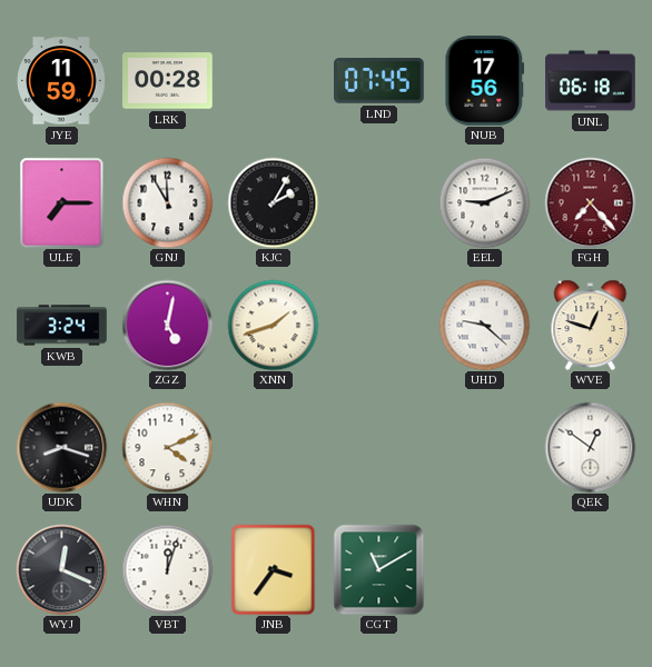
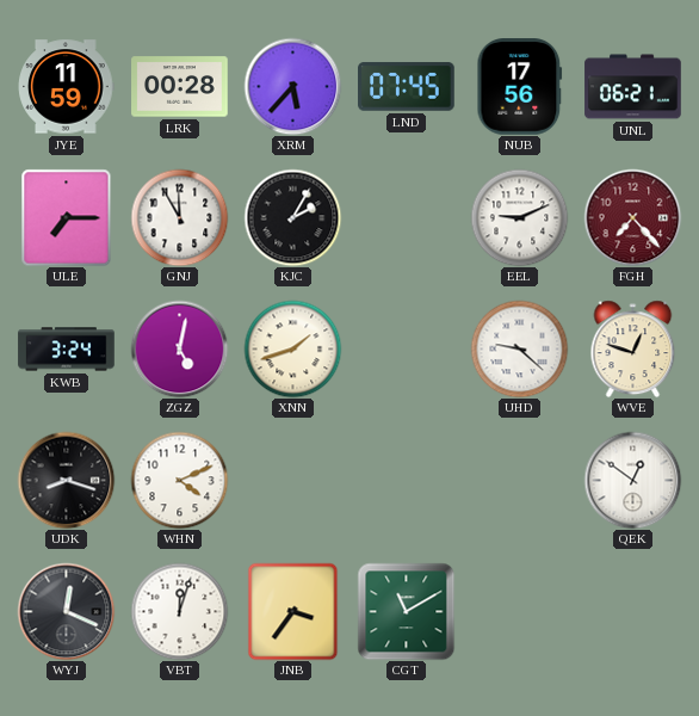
XRM: none -> 5:37
UNL: 06:18 -> 06:21
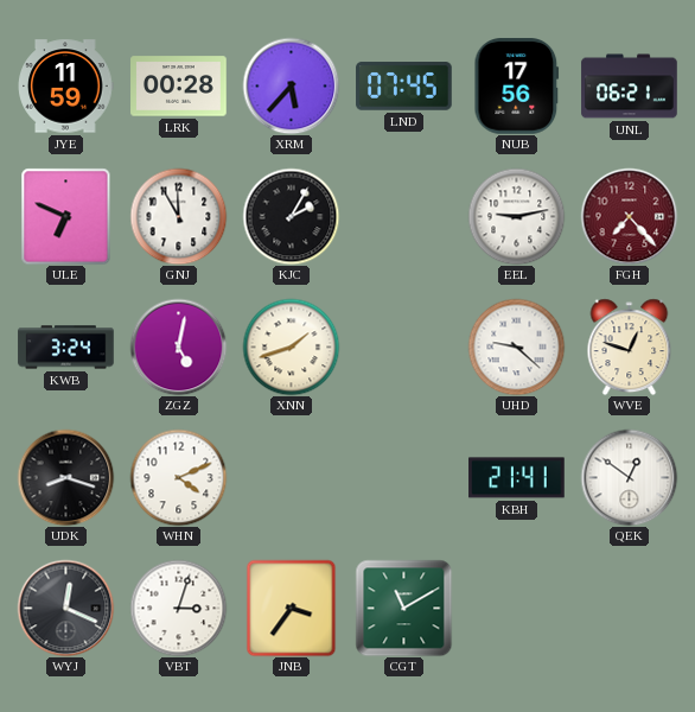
ULE: 7:15 -> 6:49
EEL: 9:11 -> 9:13
KBH: none -> 21:41
VBT: 12:03 -> 3:03
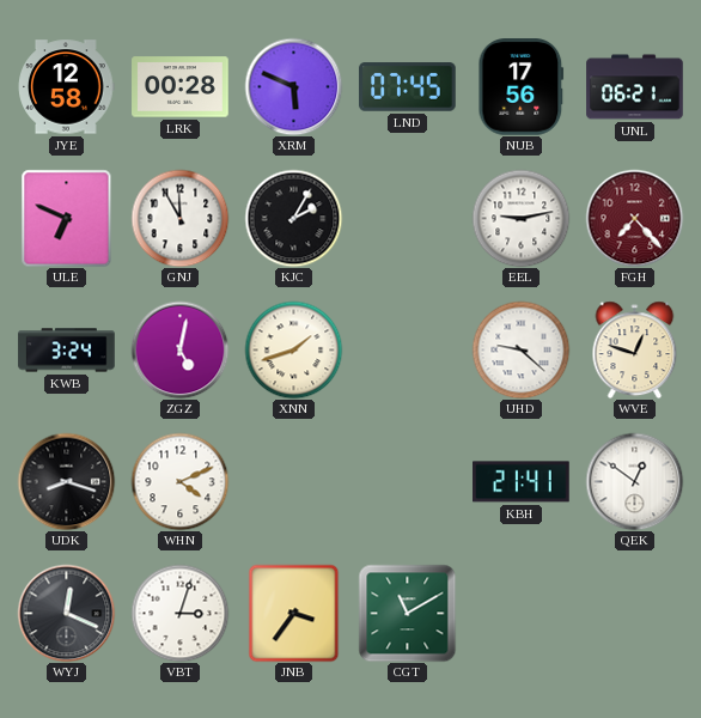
JYE: 11:59 -> 12:58
XRM: 5:37 -> 5:49
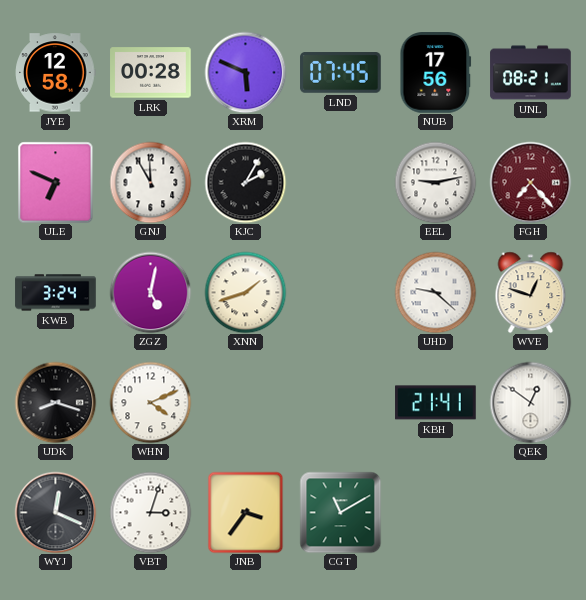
UNL: 06:21 -> 08:21
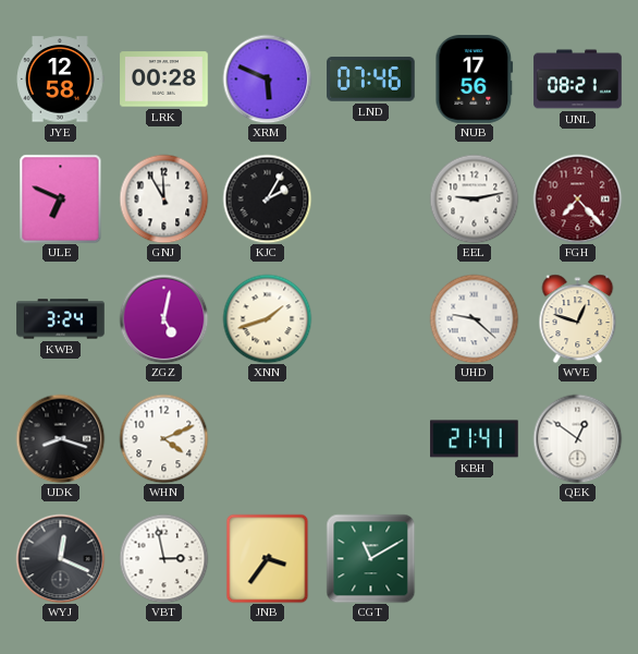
LND: 07:45 -> 07:46
VBT: 3:03 -> 2:58
